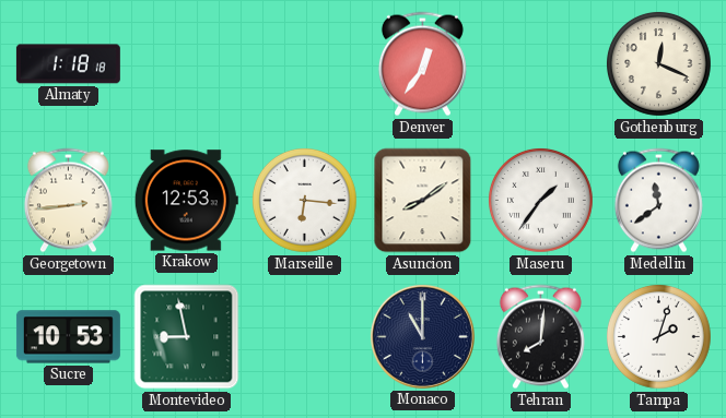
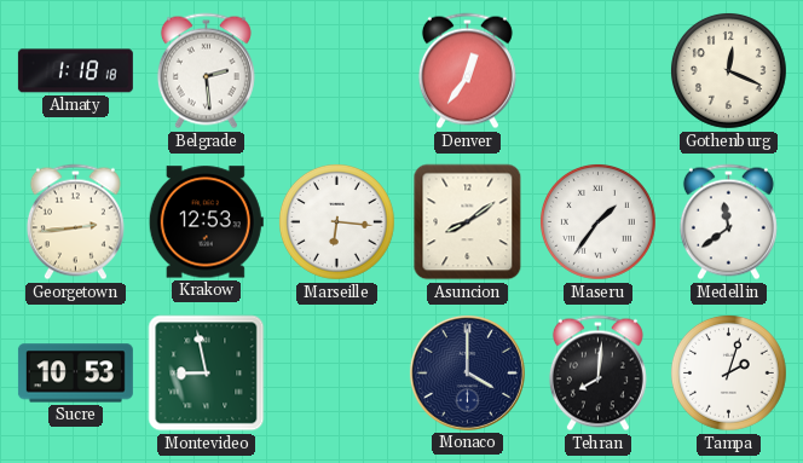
Belgrade: none -> 2:29
Monaco: 11:00 -> 4:00
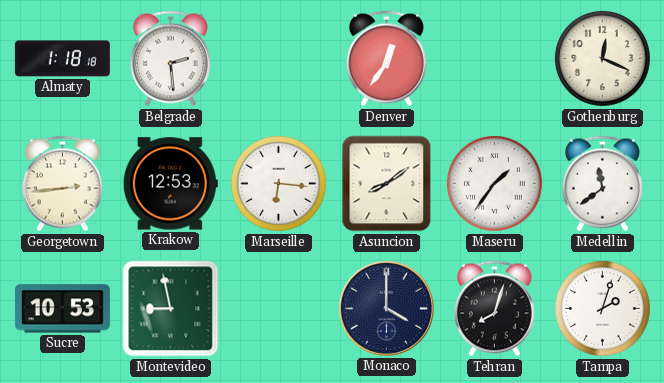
Tehran: 8:01 -> 8:03
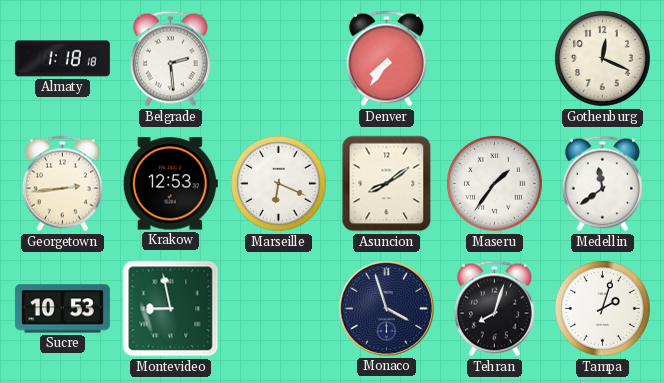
Denver: 12:36 -> 7:36
Marseille: 6:16 -> 6:19
Monaco: 4:00 -> 3:57
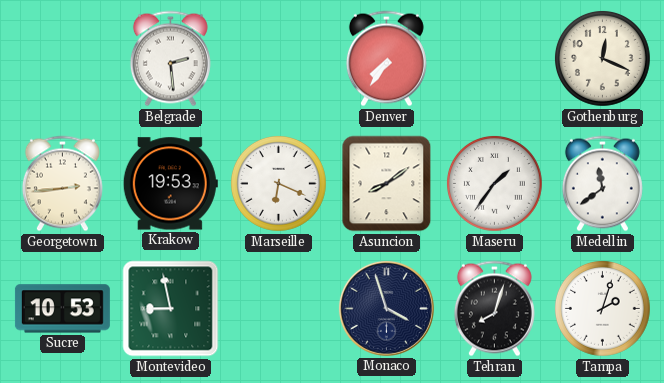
Almaty: 1:18 -> none
Krakow: 12:53 -> 19:53
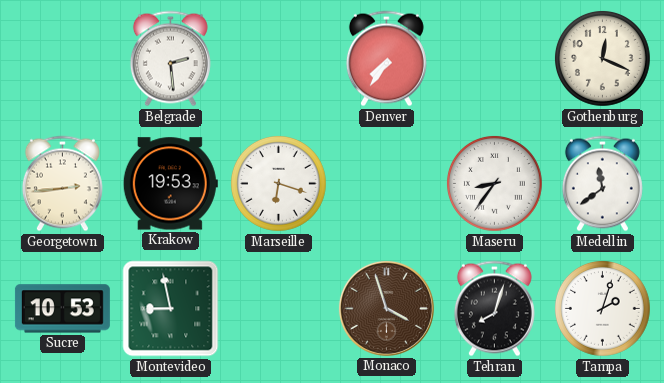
Marseille: 6:19 -> 6:18
Asuncion: 8:09 -> none
Maseru: 1:36 -> 8:36
Monaco dial: navy -> brown
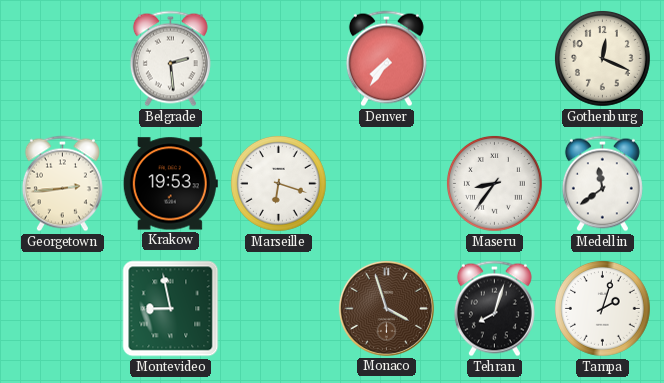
Sucre: 10:53 -> none
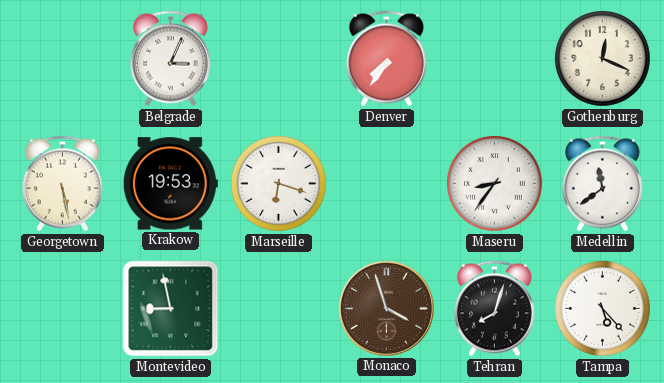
Belgrade: 2:29 -> 3:04
Georgetown: 2:44 -> 5:28
Tampa: 2:03 -> 5:23
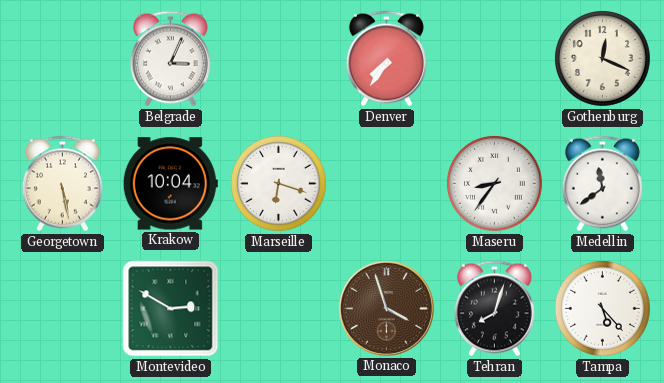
Krakow: 19:53 -> 10:04
Montevideo: 8:58 -> 2:50
